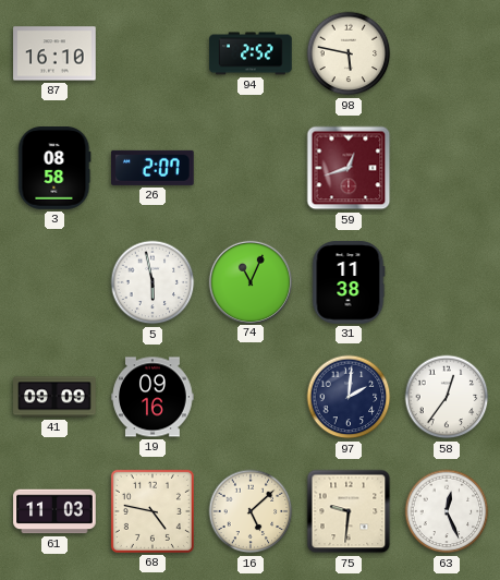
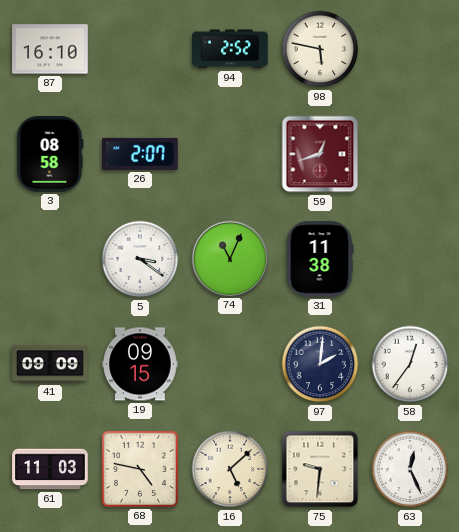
5: 5:58 -> 3:21
19: 09:16 -> 09:15
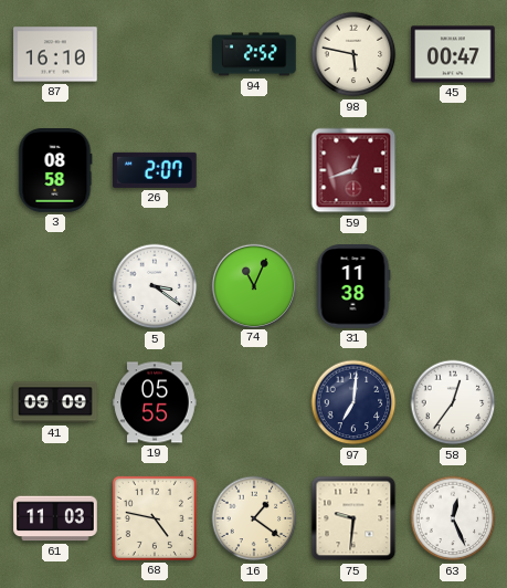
45: none -> 00:47
19: 09:15 -> 05:55
97: 2:01 -> 7:01
16: 5:08 -> 1:21
